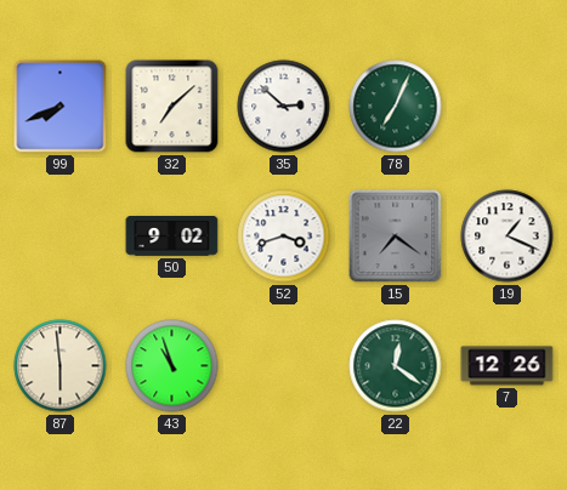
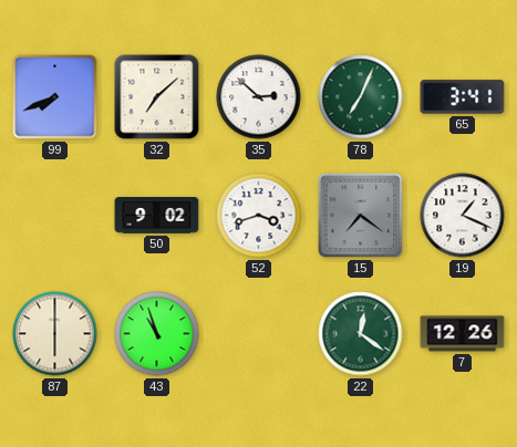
65: none -> 3:41
87: 5:59 -> 6:00
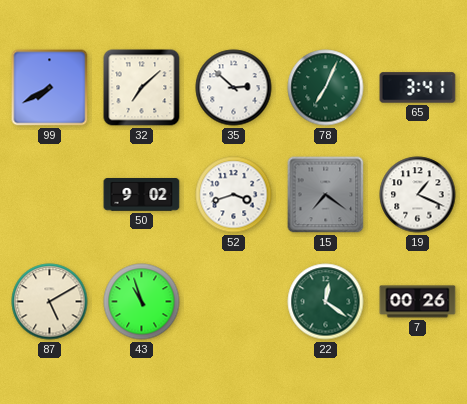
99: 7:41 -> 7:40
87: 6:00 -> 5:10
7: 12:26 -> 00:26
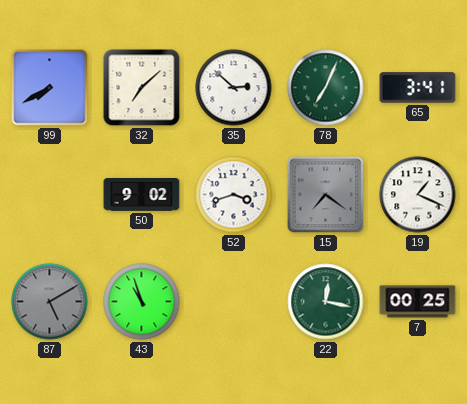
87 dial: cream -> grey
22: 12:21 -> 12:17
7: 00:26 -> 00:25
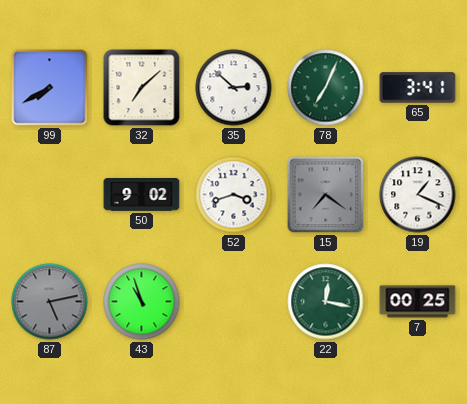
87: 5:10 -> 5:13
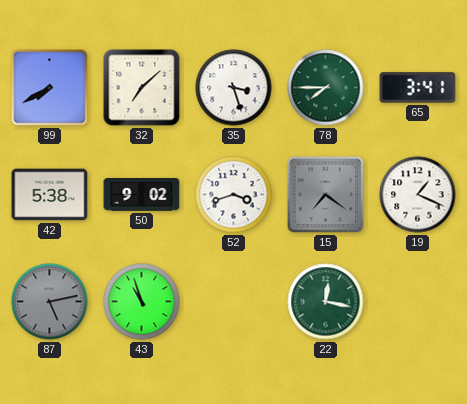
35: 2:52 -> 3:27
78: 7:04 -> 7:45
42: none -> 5:38
7: 00:25 -> none
